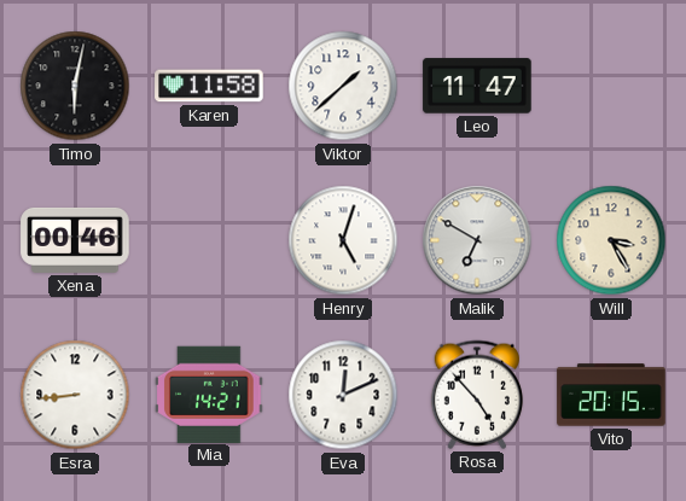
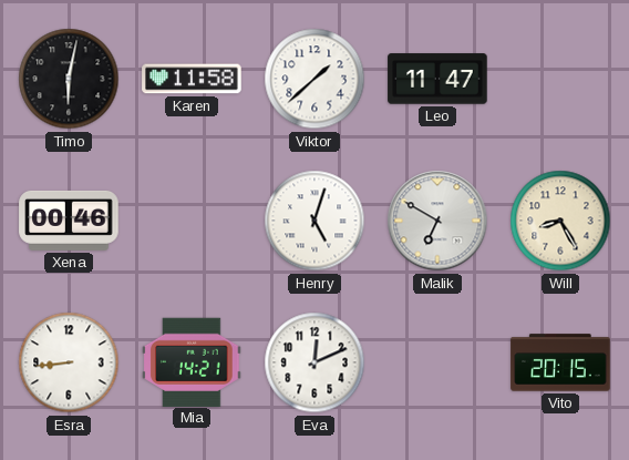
Will: 3:25 -> 8:25
Rosa: 4:53 -> none
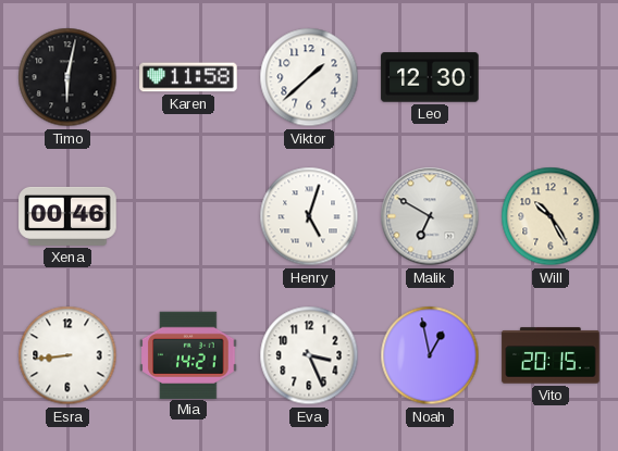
Leo: 11:47 -> 12:30
Will: 8:25 -> 10:25
Eva: 12:11 -> 3:26
Noah: none -> 12:58
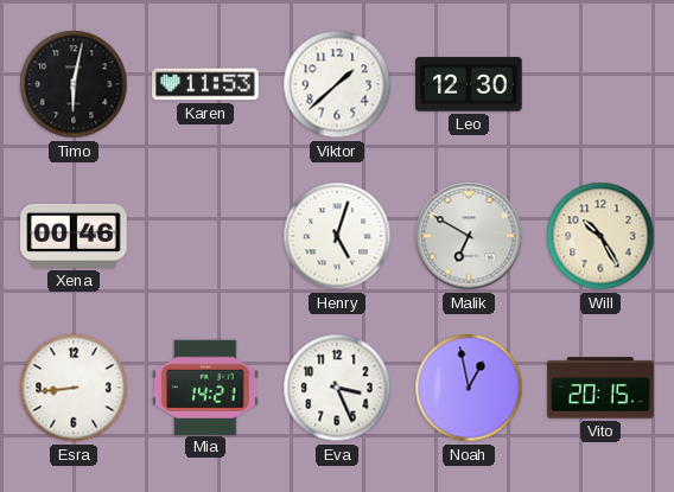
Karen: 11:58 -> 11:53
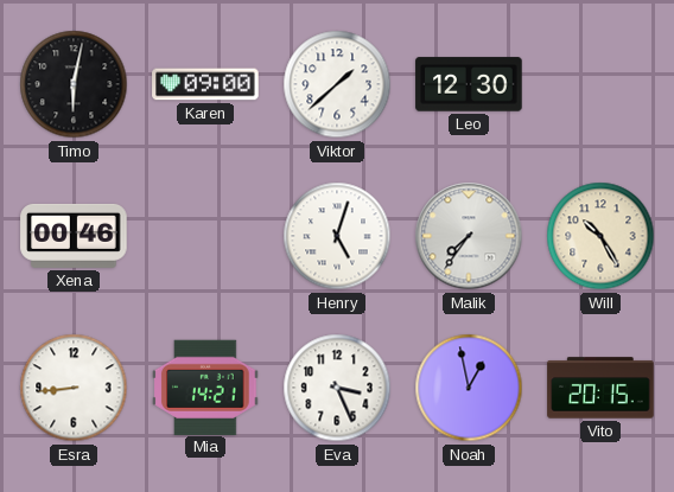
Karen: 11:53 -> 09:00
Malik: 6:50 -> 7:36
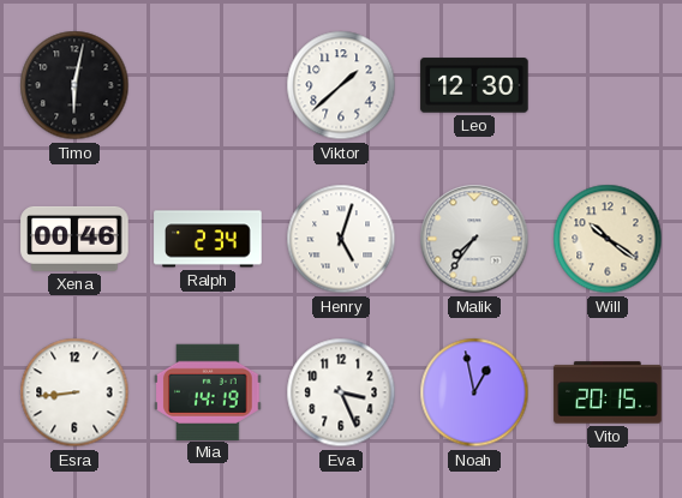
Karen: 09:00 -> none
Ralph: none -> 2:34
Will: 10:25 -> 10:21
Mia: 14:21 -> 14:19
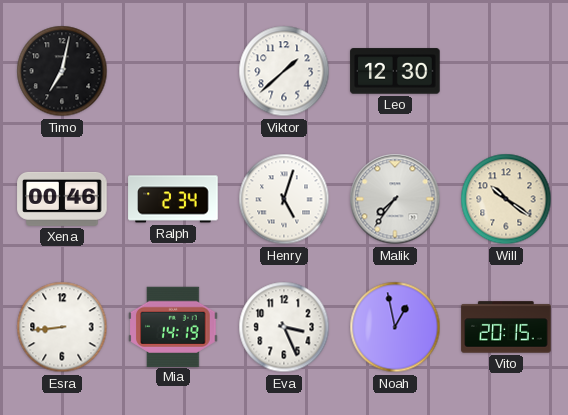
Timo: 6:02 -> 7:02
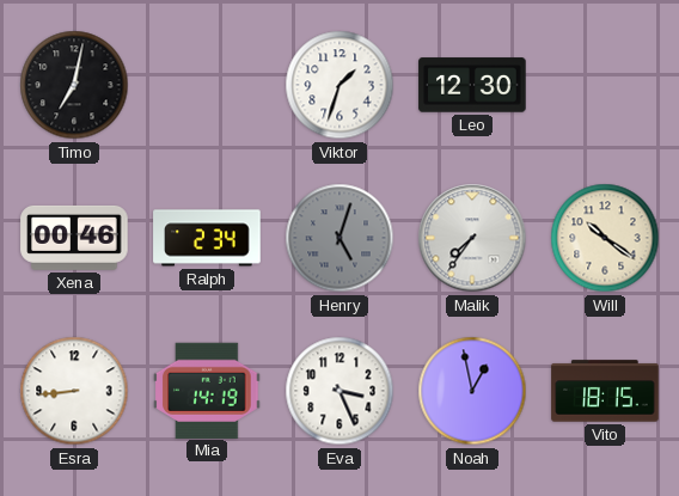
Viktor: 1:38 -> 1:33
Henry dial: white -> grey
Vito: 20:15 -> 18:15
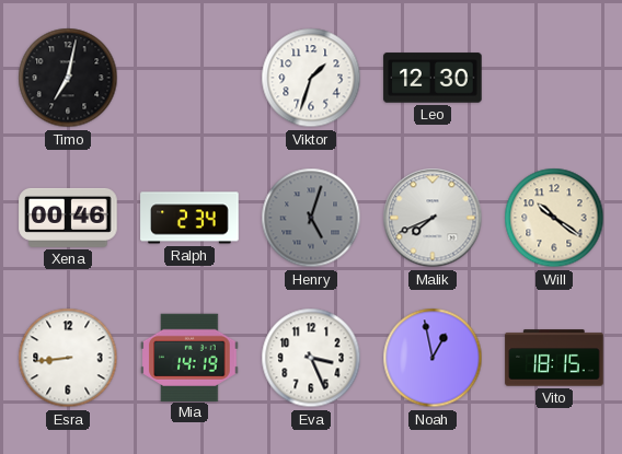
Malik: 7:36 -> 7:41
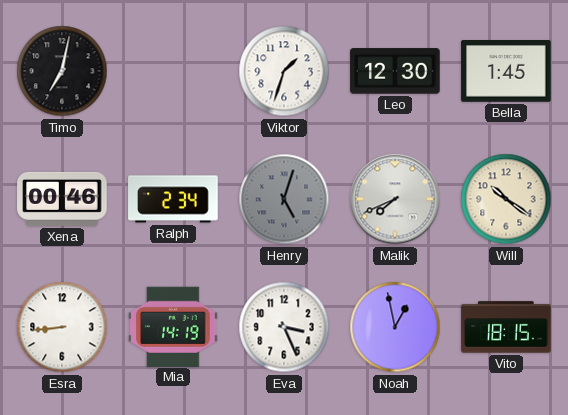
Bella: none -> 1:45
